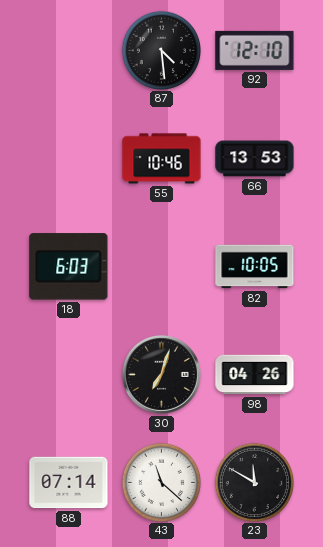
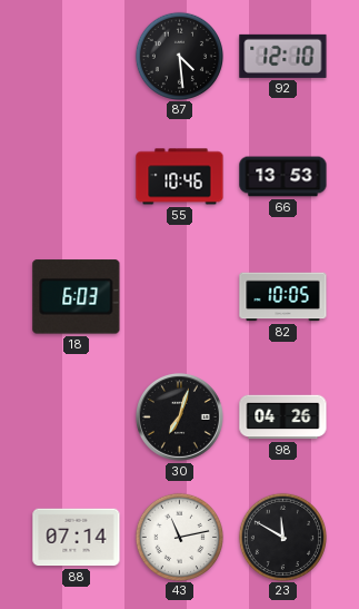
43: 11:22 -> 11:13
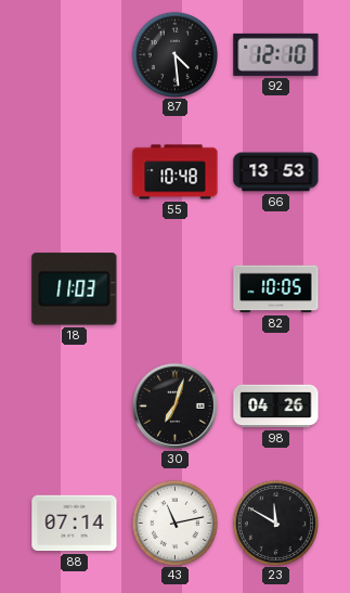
55: 10:46 -> 10:48
18: 6:03 -> 11:03
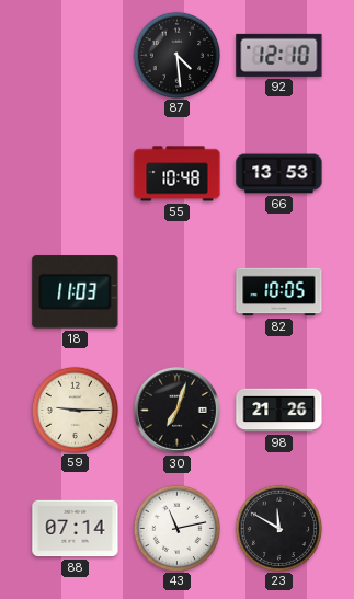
59: none -> 9:15
98: 04:26 -> 21:26
